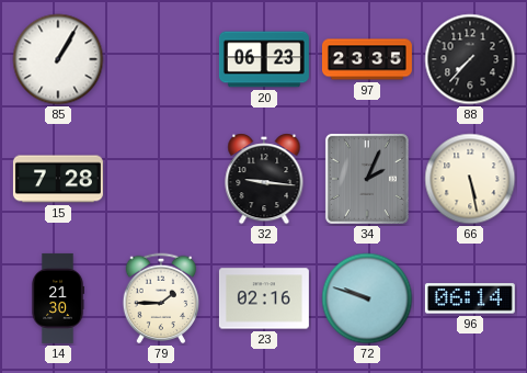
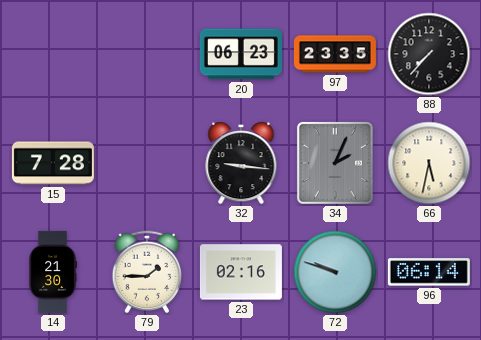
85: 1:05 -> none
66: 5:28 -> 5:32
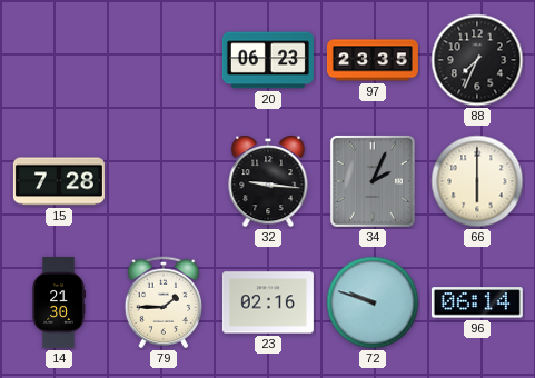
88: 7:37 -> 7:34
66: 5:32 -> 6:00
